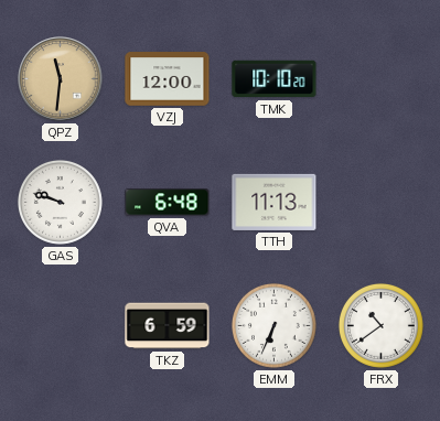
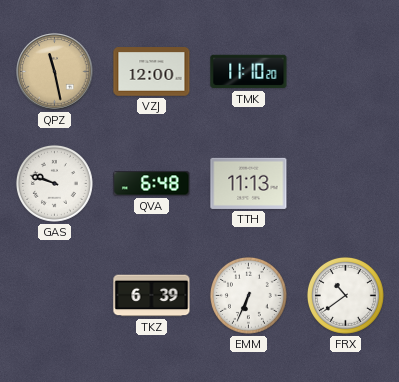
QPZ: 11:31 -> 11:28
TMK: 10:10 -> 11:10
TKZ: 6:59 -> 6:39
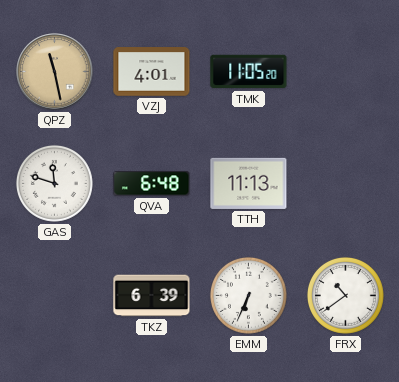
VZJ: 12:00 -> 4:01
TMK: 11:10 -> 11:05
GAS: 9:48 -> 11:48
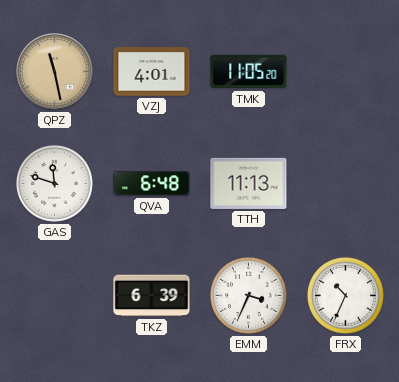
EMM: 6:34 -> 3:34
FRX: 10:39 -> 10:34
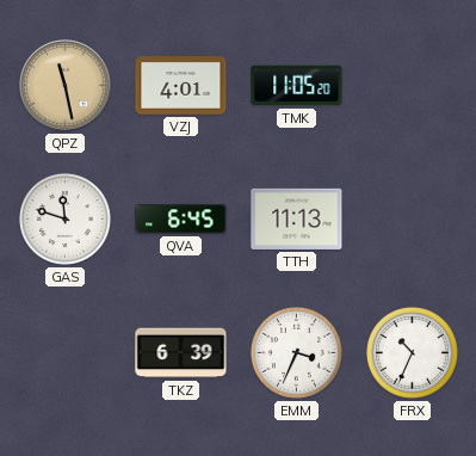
QVA: 6:48 -> 6:45
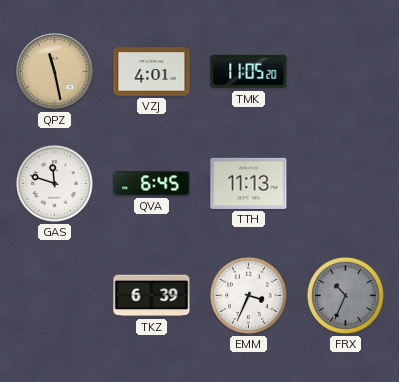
FRX dial: white -> grey
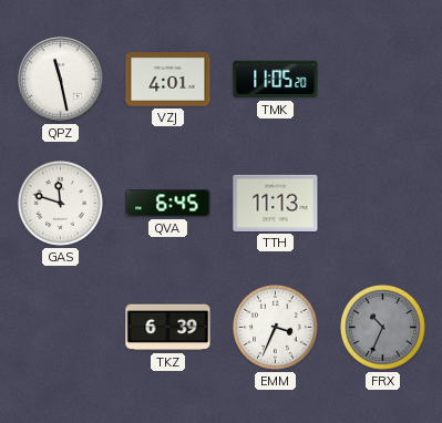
QPZ dial: champagne -> white
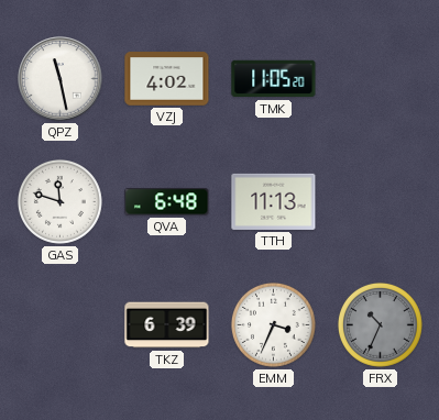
VZJ: 4:01 -> 4:02
QVA: 6:45 -> 6:48
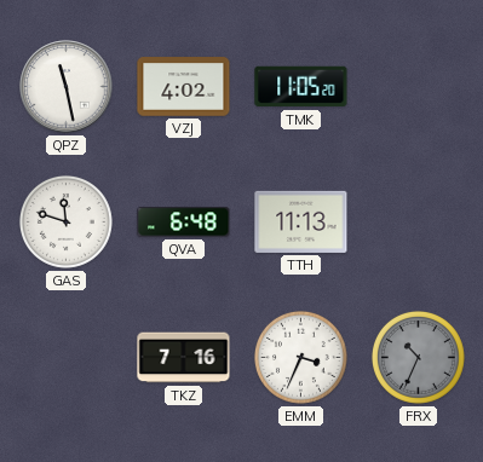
TKZ: 6:39 -> 7:16
